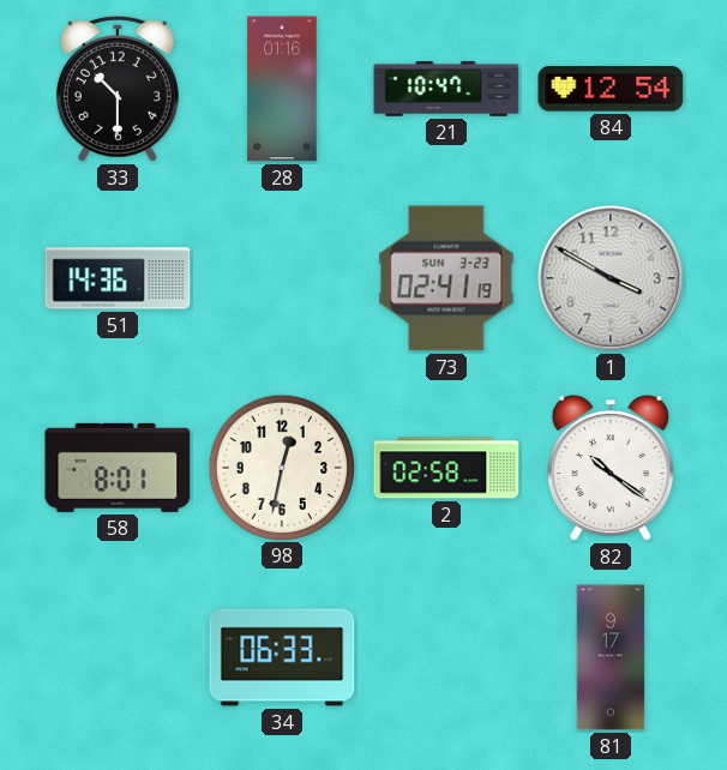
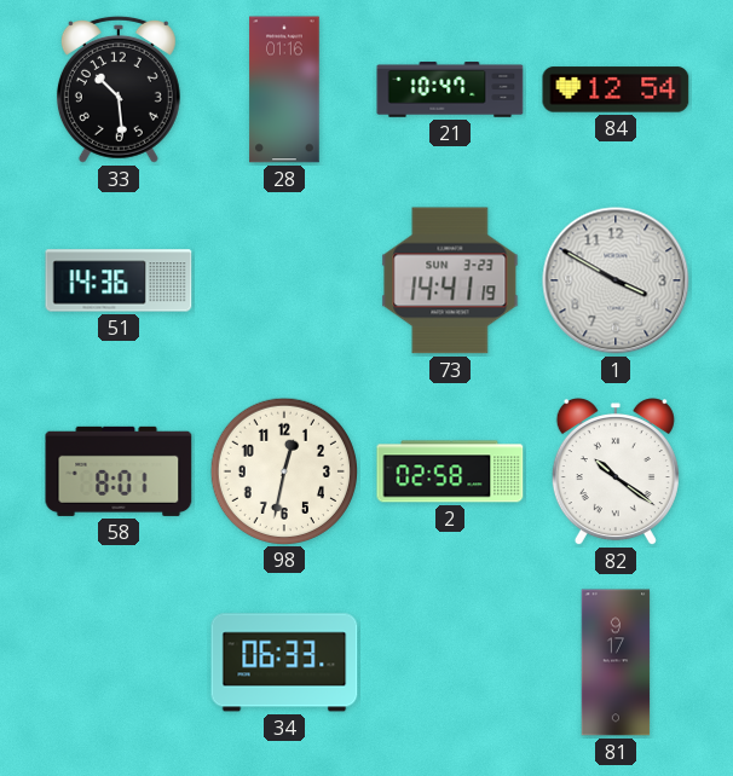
33: 10:30 -> 10:29
73: 02:41 -> 14:41
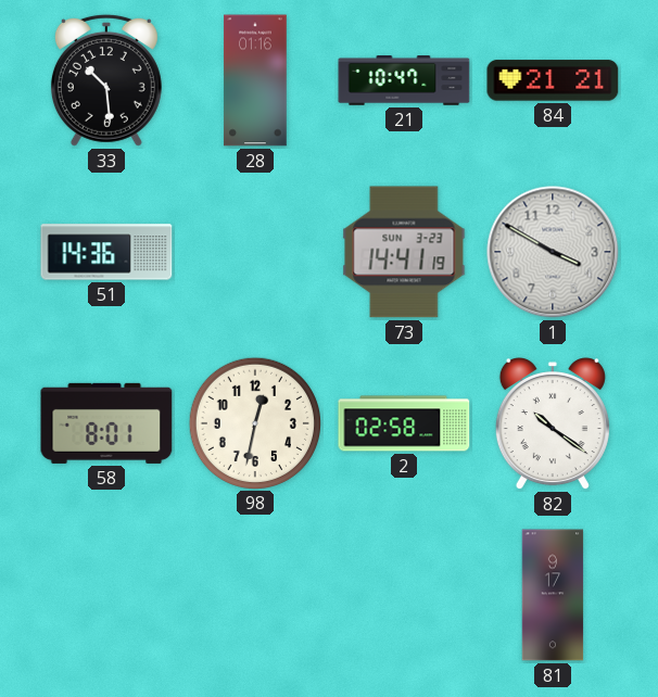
84: 12:54 -> 21:21
34: 06:33 -> none
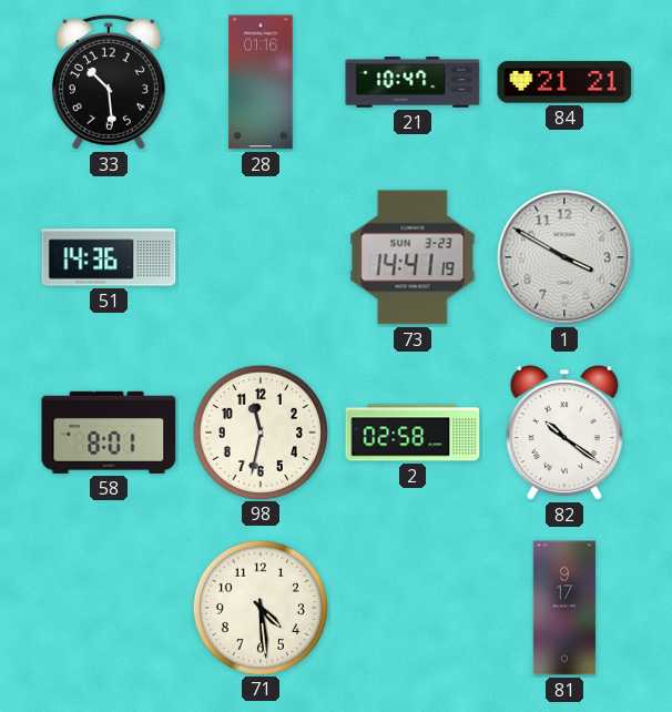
98: 12:32 -> 11:32
71: none -> 4:29
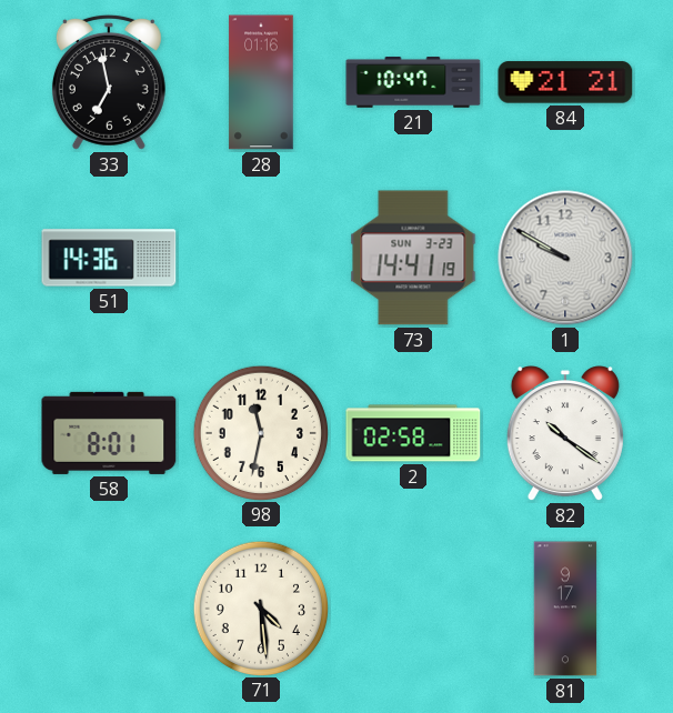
33: 10:29 -> 6:58
1: 3:50 -> 9:50
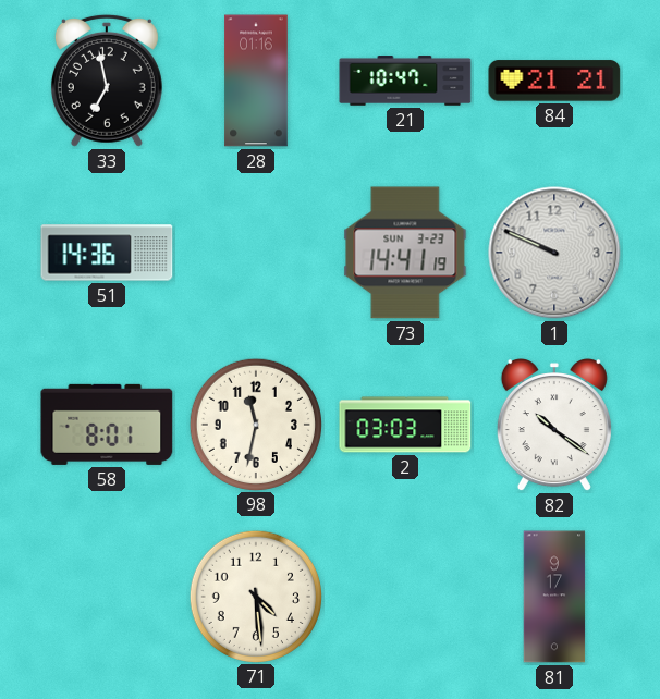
1: 9:50 -> 9:49
2: 02:58 -> 03:03
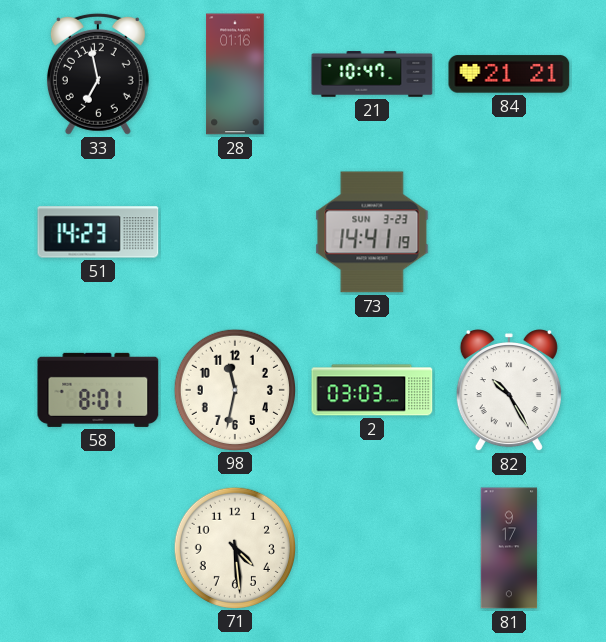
51: 14:36 -> 14:23
1: 9:49 -> none
82: 10:21 -> 10:25
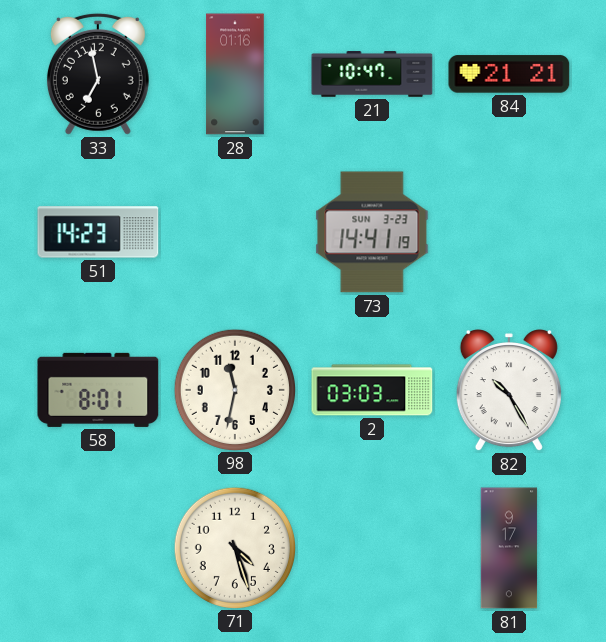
71: 4:29 -> 4:27
